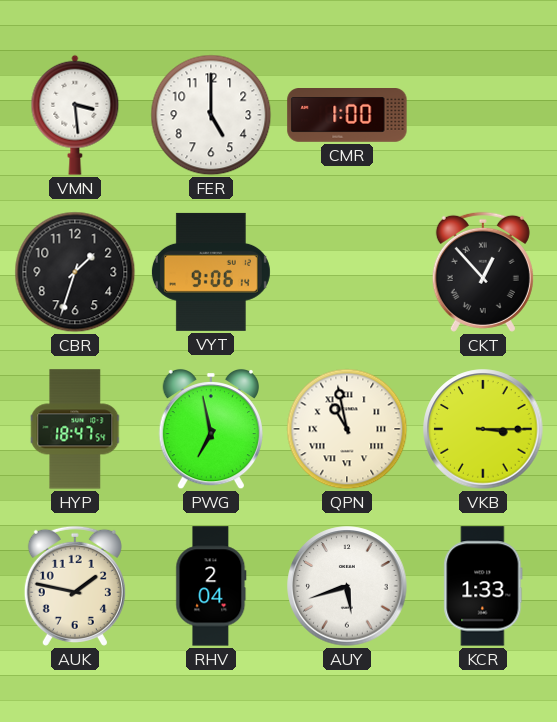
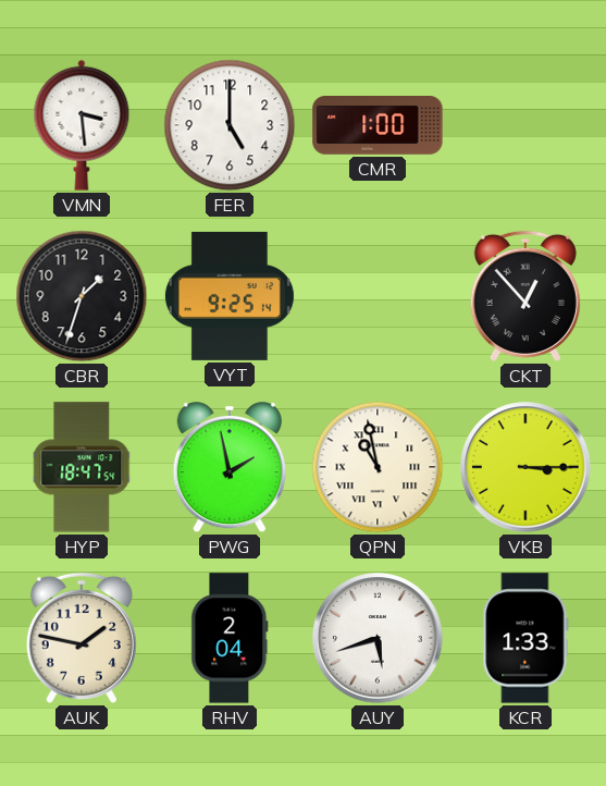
VYT: 9:06 -> 9:25
PWG: 6:58 -> 1:58
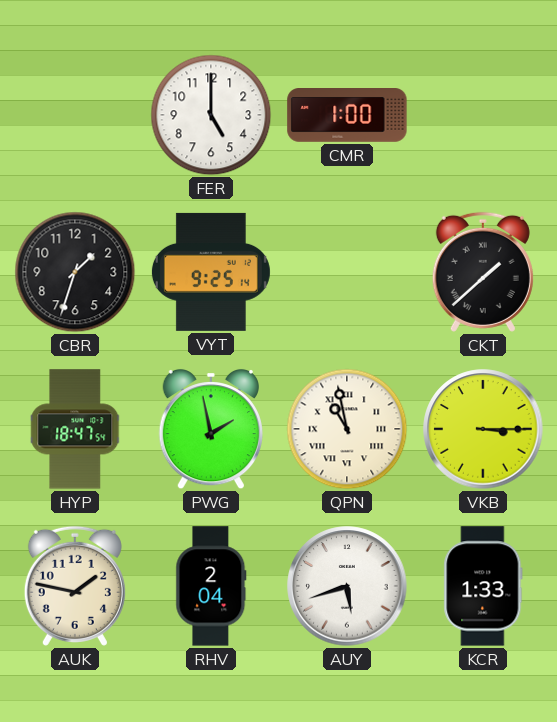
VMN: 3:29 -> none
CKT: 12:53 -> 1:38
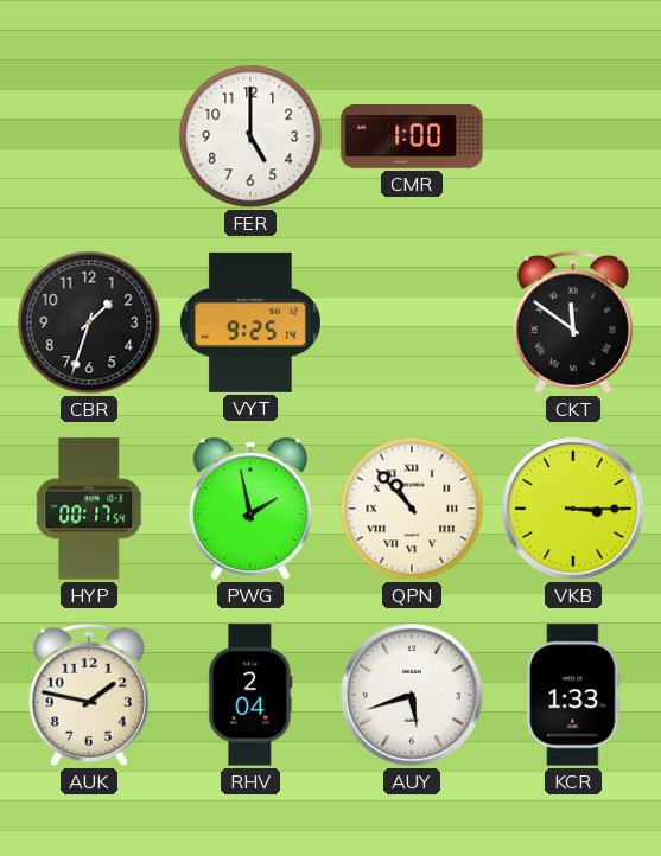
CKT: 1:38 -> 11:51
HYP: 18:47 -> 00:17
QPN: 10:58 -> 10:53
